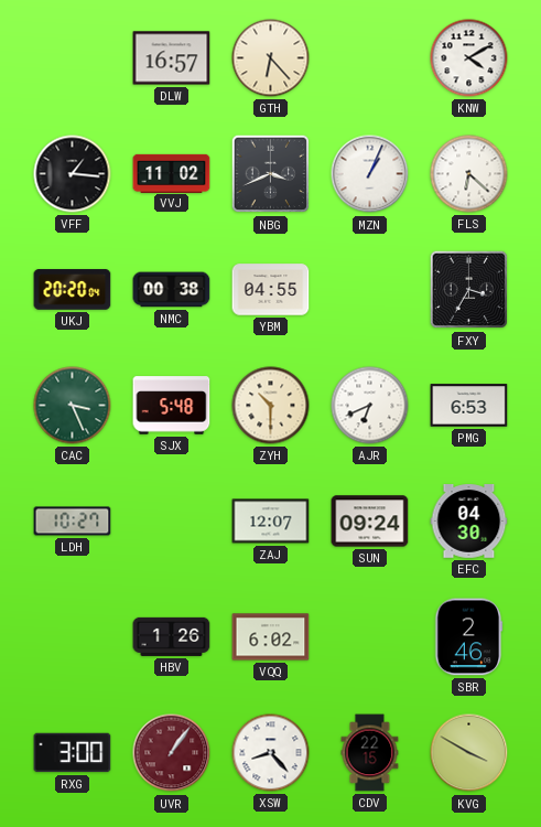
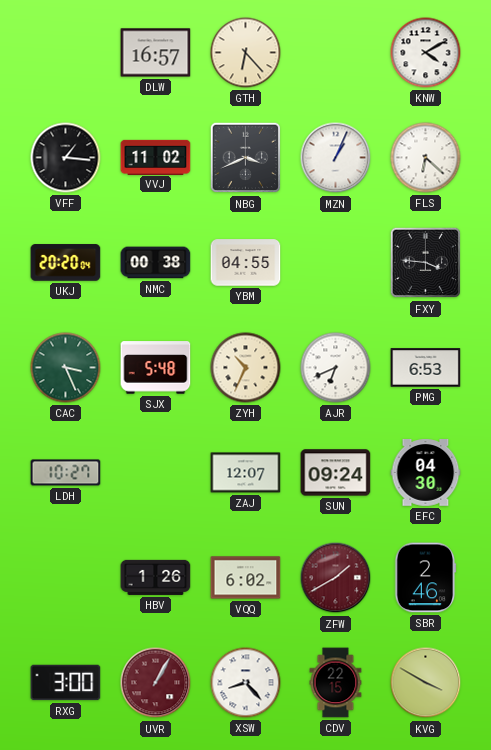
FXY: 3:35 -> 3:46
ZYH: 10:30 -> 10:34
ZFW: none -> 1:40
UVR: 1:06 -> 1:05
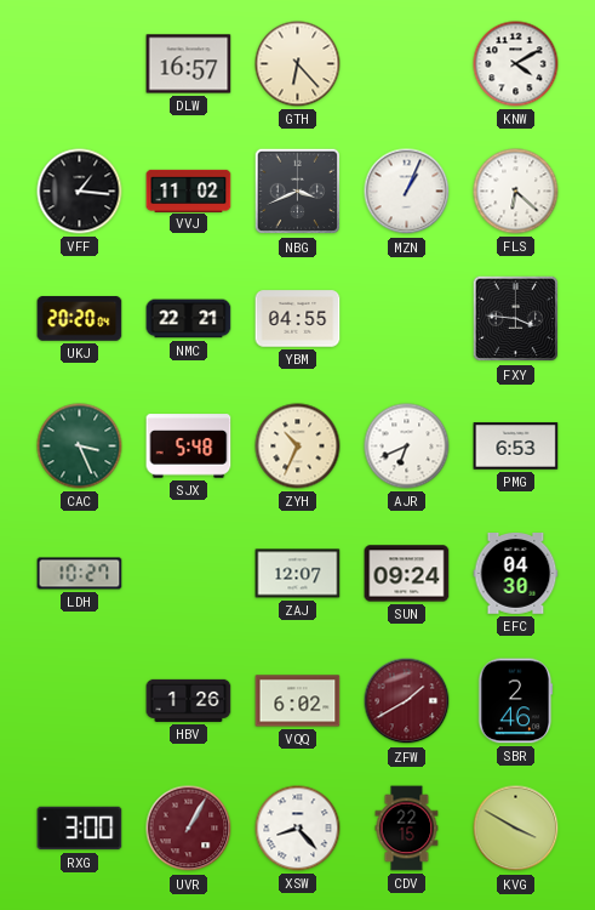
NMC: 00:38 -> 22:21
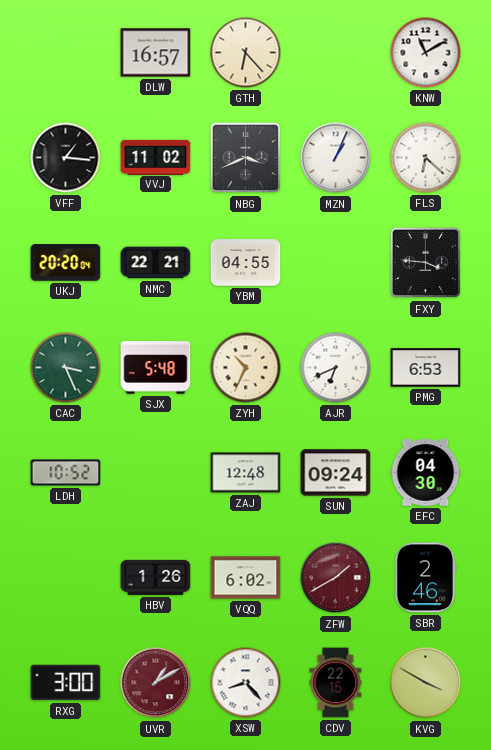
KNW: 4:10 -> 11:10
LDH: 10:27 -> 10:52
ZAJ: 12:07 -> 12:48
UVR: 1:05 -> 1:10
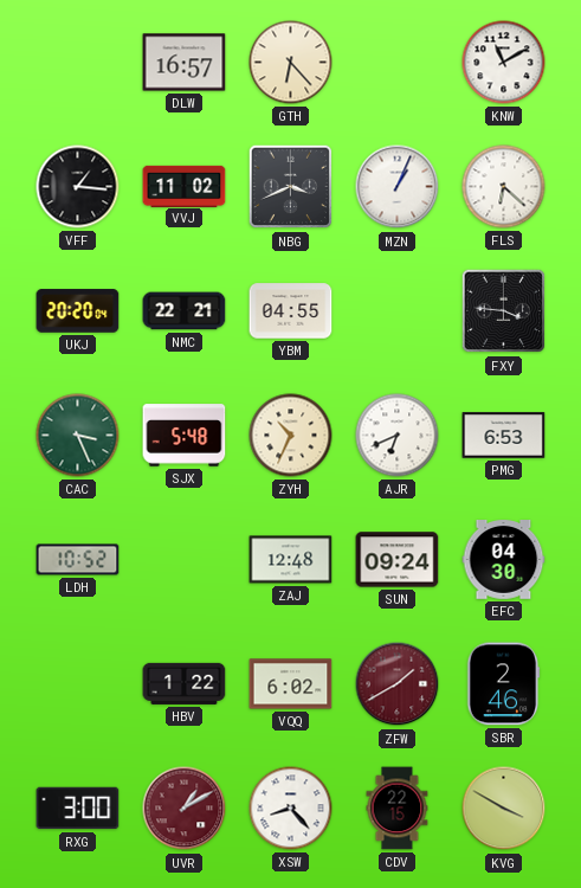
HBV: 1:26 -> 1:22
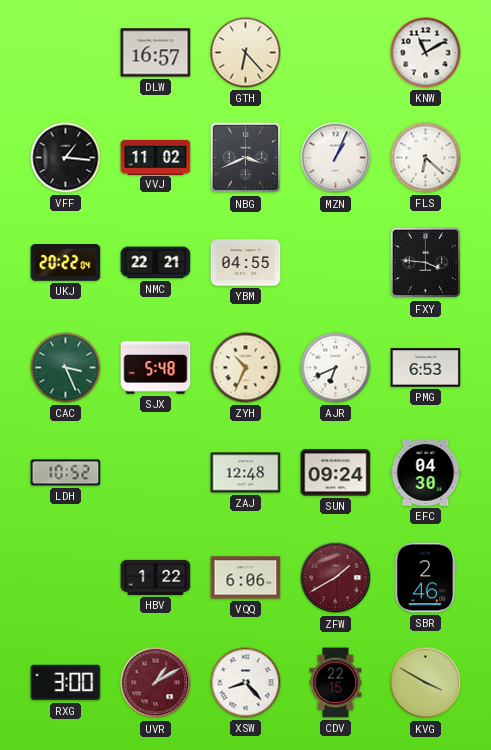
UKJ: 20:20 -> 20:22
VQQ: 6:02 -> 6:06
